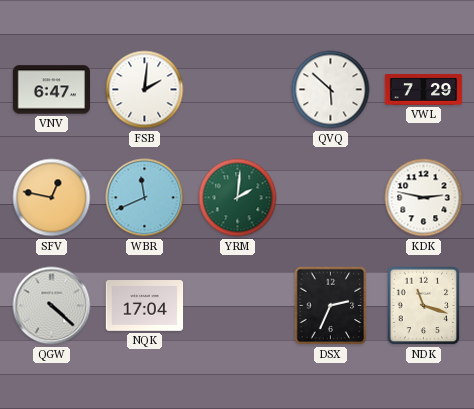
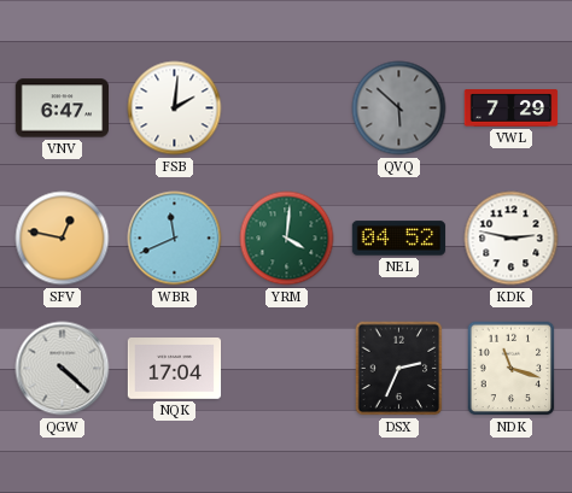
QVQ dial: white -> grey
YRM: 2:01 -> 4:01
NEL: none -> 04:52
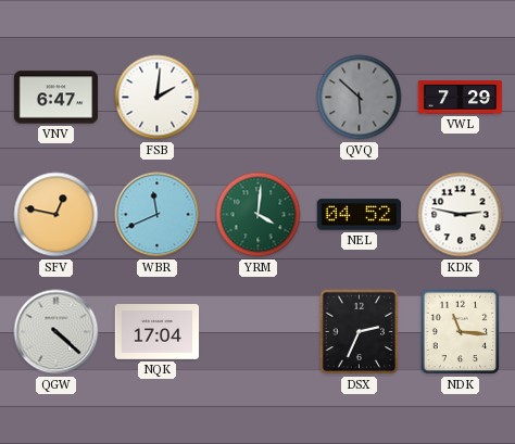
NDK: 11:18 -> 11:16
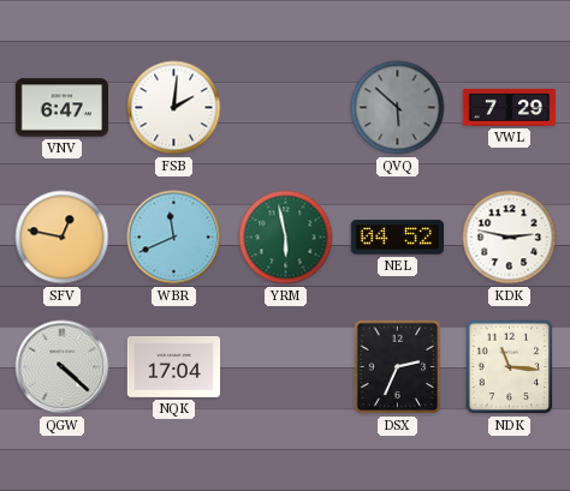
YRM: 4:01 -> 5:58
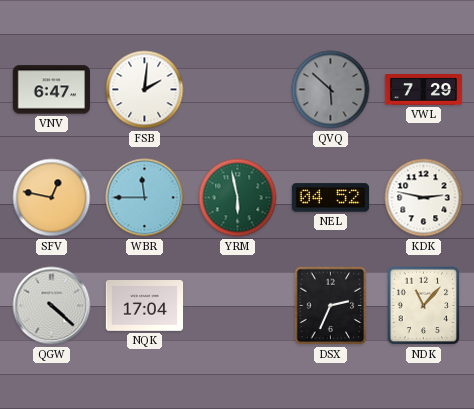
WBR: 11:41 -> 11:45
NDK: 11:16 -> 11:07
